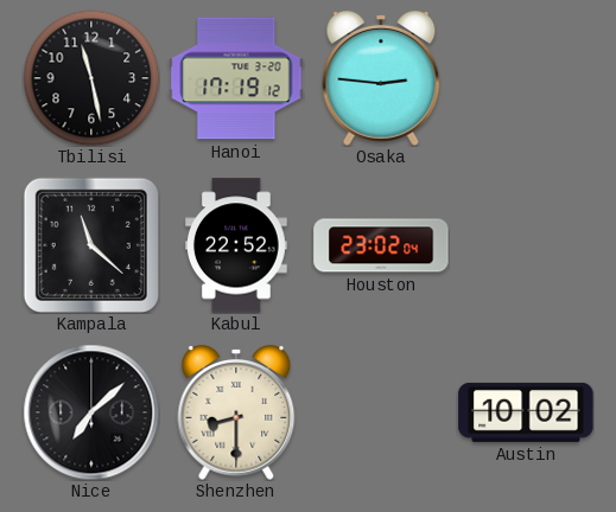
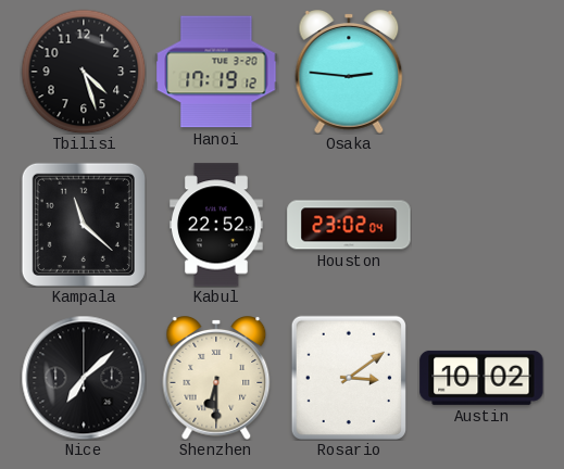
Tbilisi: 11:28 -> 4:27
Shenzhen: 8:30 -> 6:30
Rosario: none -> 3:09
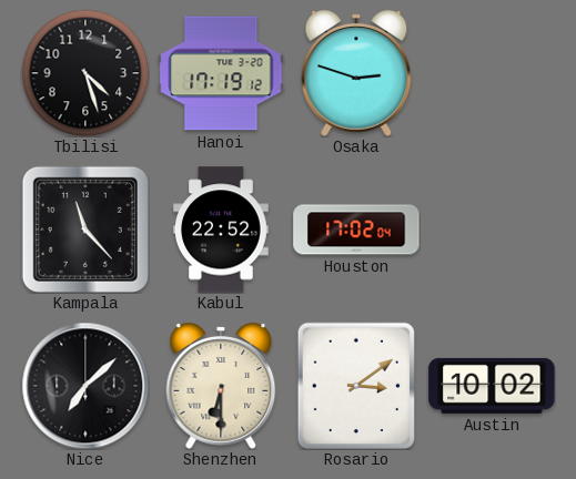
Osaka: 2:46 -> 2:48
Kampala: 11:22 -> 11:23
Houston: 23:02 -> 17:02
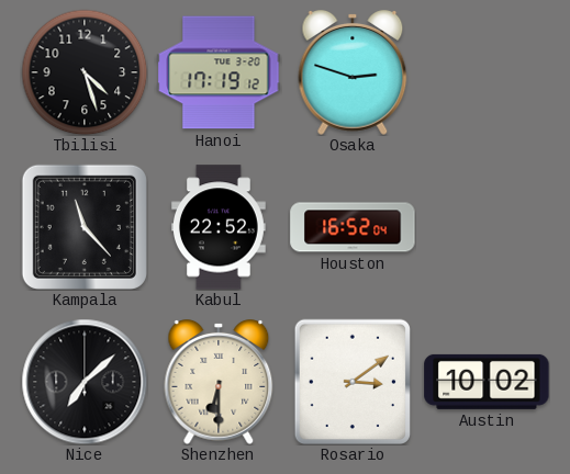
Houston: 17:02 -> 16:52
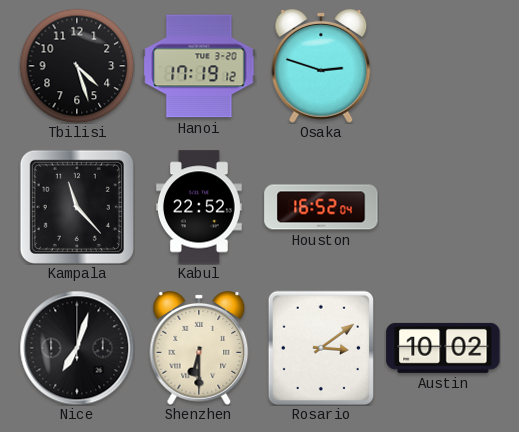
Nice: 7:08 -> 7:03
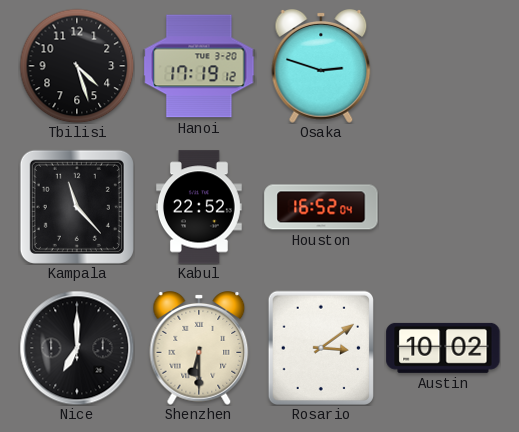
Nice: 7:03 -> 7:00
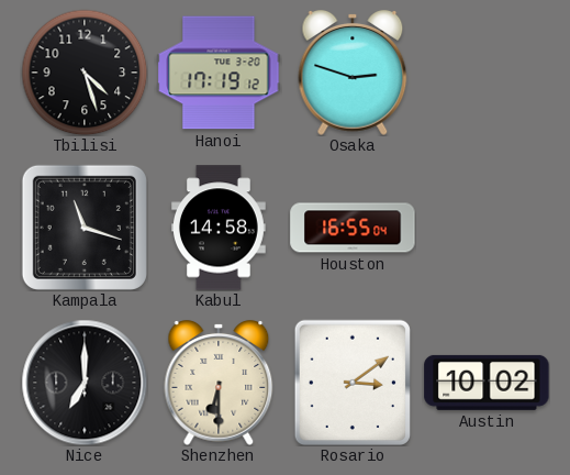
Kampala: 11:23 -> 11:18
Kabul: 22:52 -> 14:58
Houston: 16:52 -> 16:55
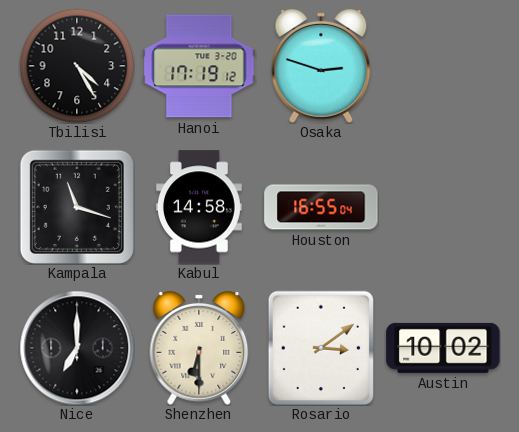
Tbilisi: 4:27 -> 4:25
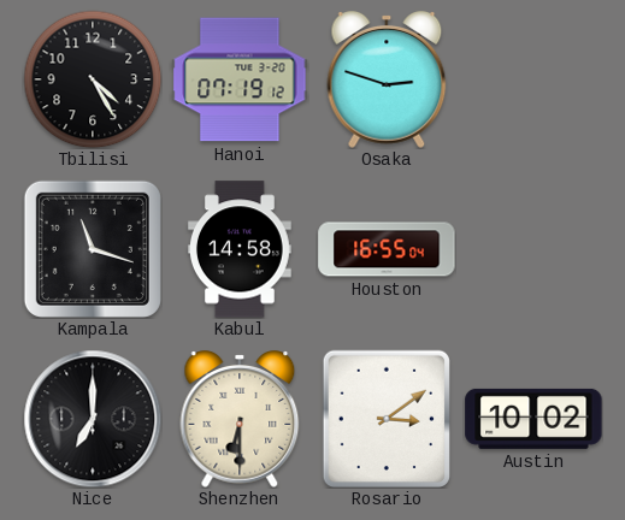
Hanoi: 17:19 -> 07:19
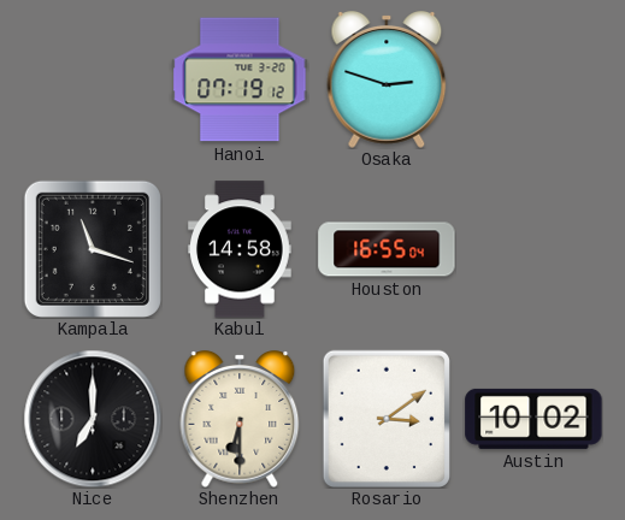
Tbilisi: 4:25 -> none
